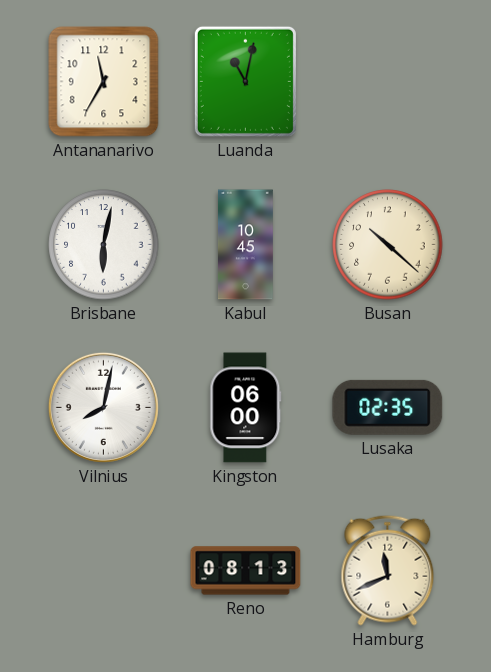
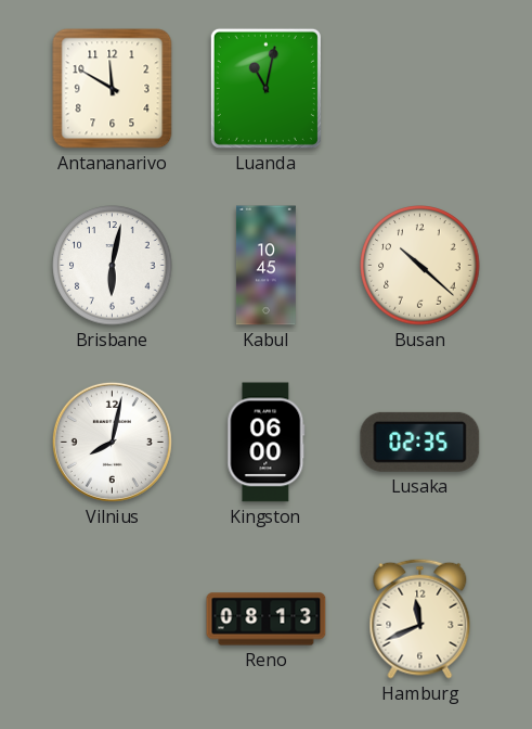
Antananarivo: 11:35 -> 11:50
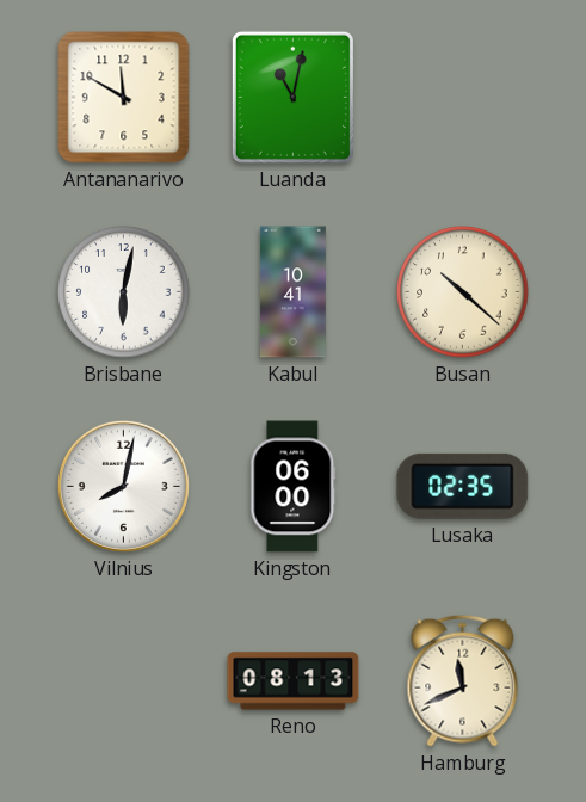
Kabul: 10:45 -> 10:41
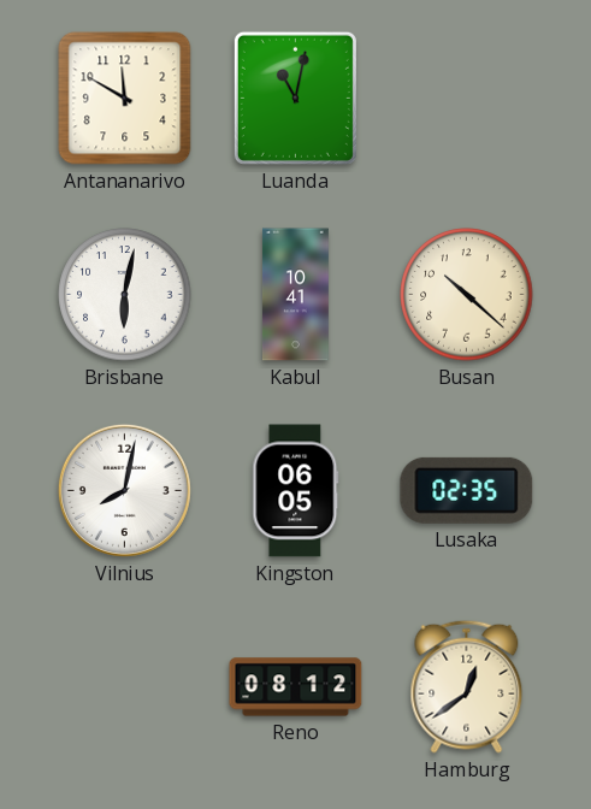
Kingston: 06:00 -> 06:05
Reno: 08:13 -> 08:12
Hamburg: 11:41 -> 12:39
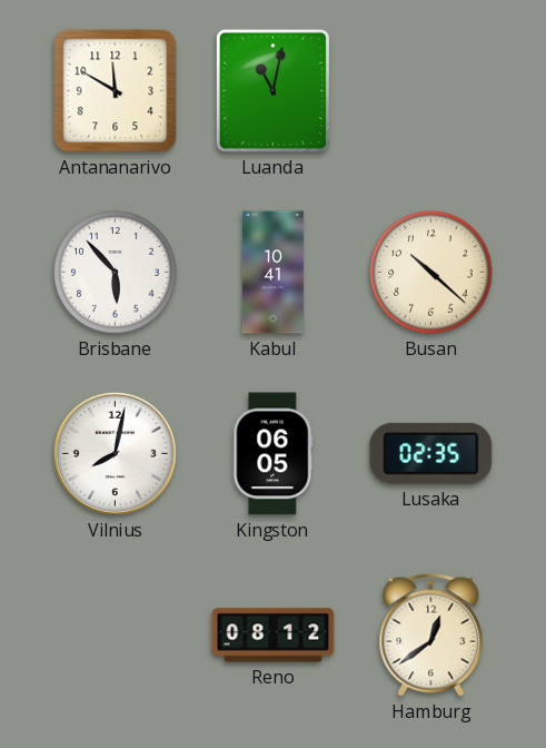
Brisbane: 6:02 -> 5:53
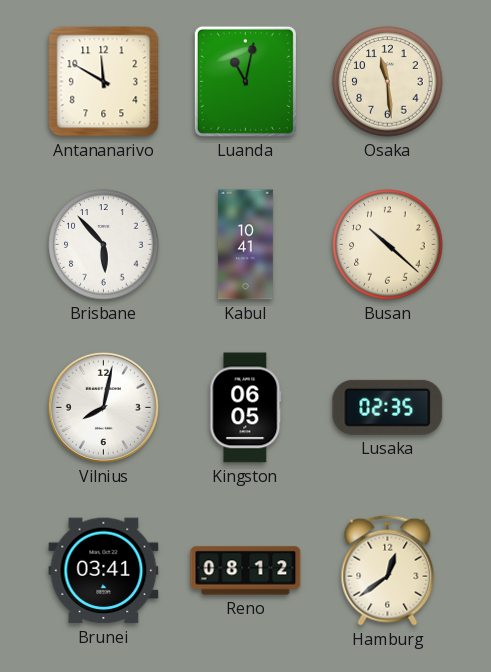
Osaka: none -> 11:29
Brunei: none -> 03:41
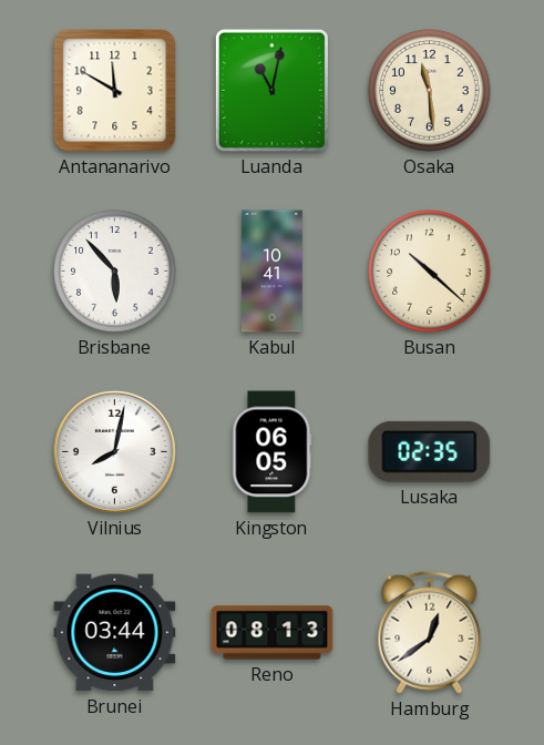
Brunei: 03:41 -> 03:44
Reno: 08:12 -> 08:13
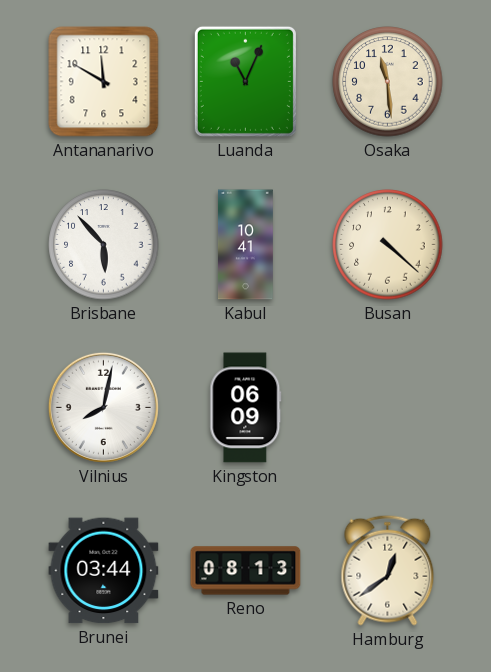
Luanda: 11:02 -> 11:04
Busan: 10:22 -> 4:22
Kingston: 06:05 -> 06:09
Lusaka: 02:35 -> none
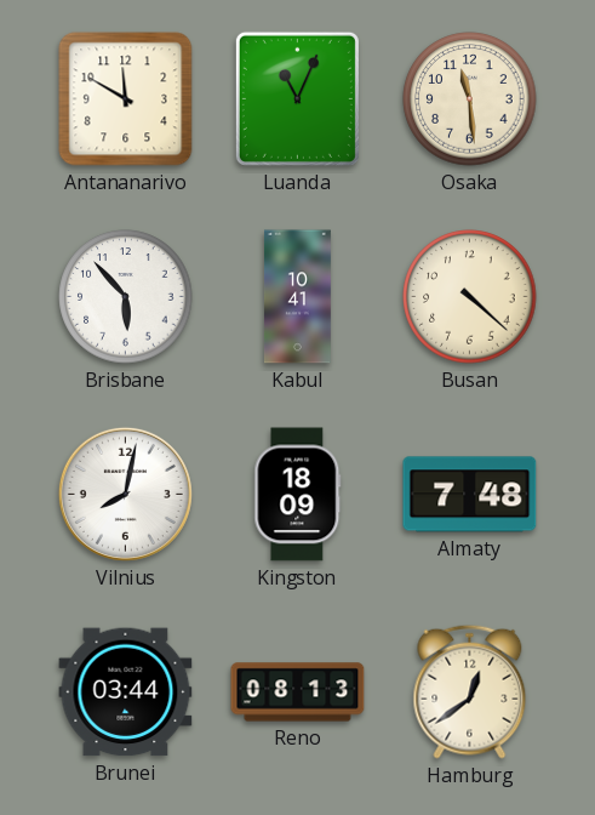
Kingston: 06:09 -> 18:09
Almaty: none -> 7:48
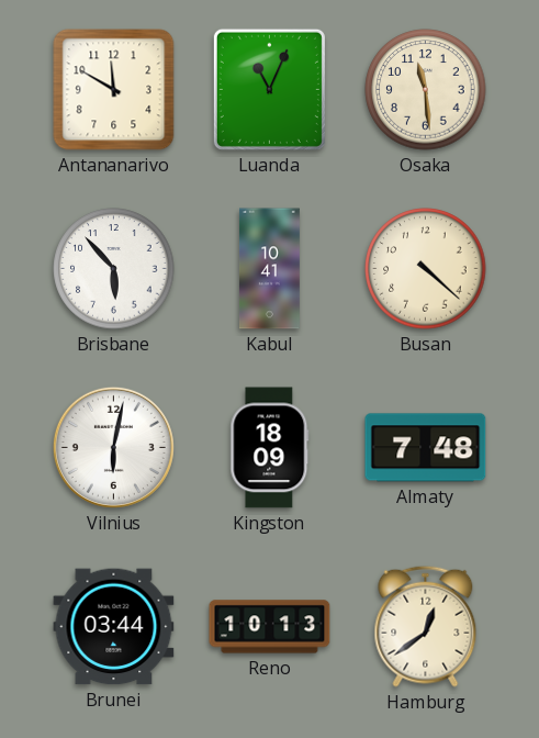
Vilnius: 8:02 -> 6:02
Reno: 08:13 -> 10:13
